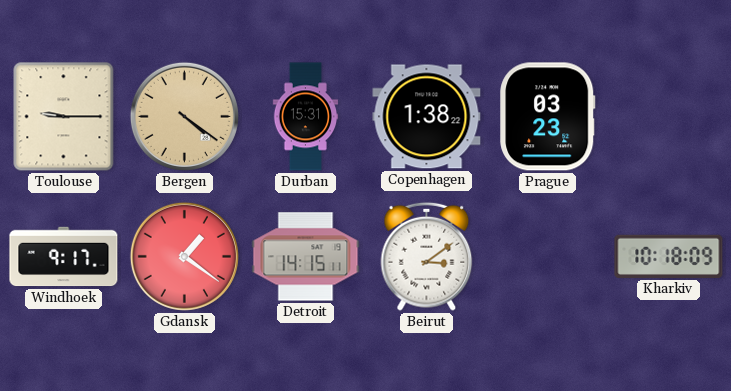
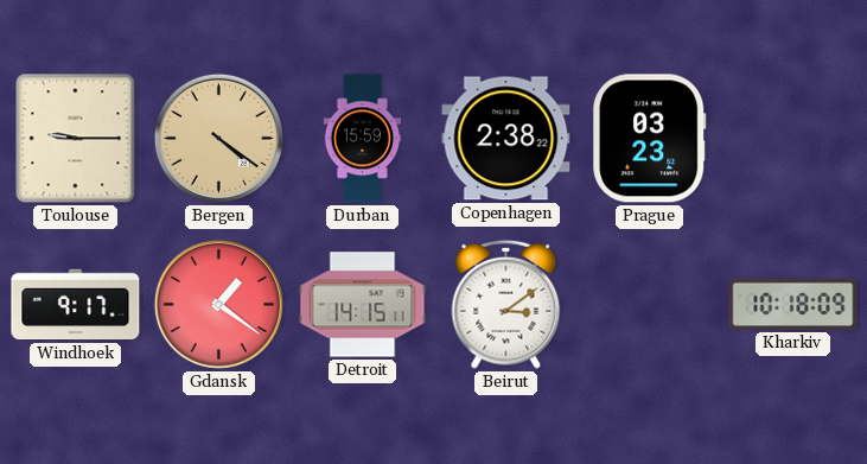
Durban: 15:31 -> 15:59
Copenhagen: 1:38 -> 2:38
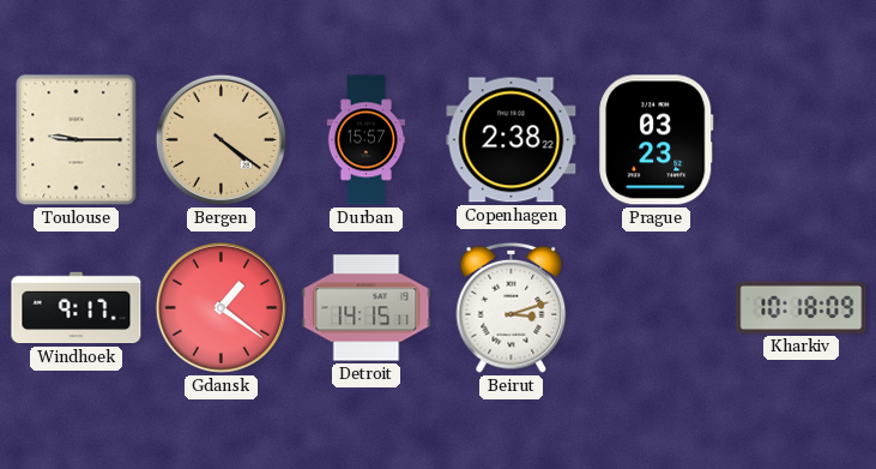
Durban: 15:59 -> 15:57
Beirut: 3:09 -> 3:12
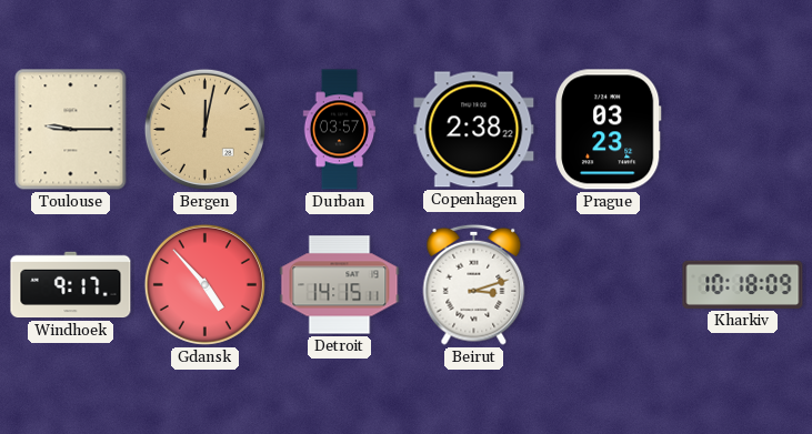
Bergen: 4:21 -> 12:02
Durban: 15:57 -> 03:57
Gdansk: 1:21 -> 4:53
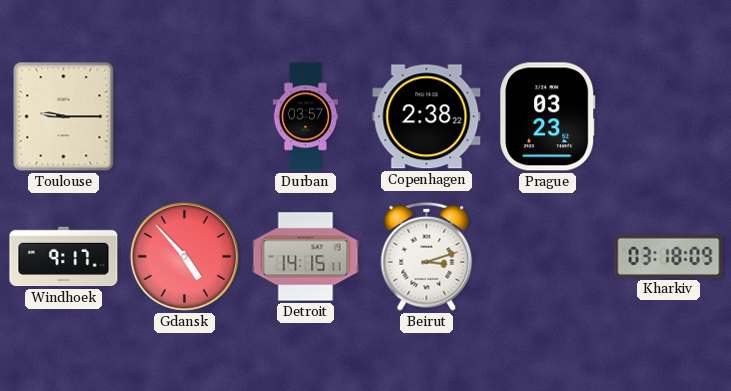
Bergen: 12:02 -> none
Kharkiv: 10:18 -> 03:18
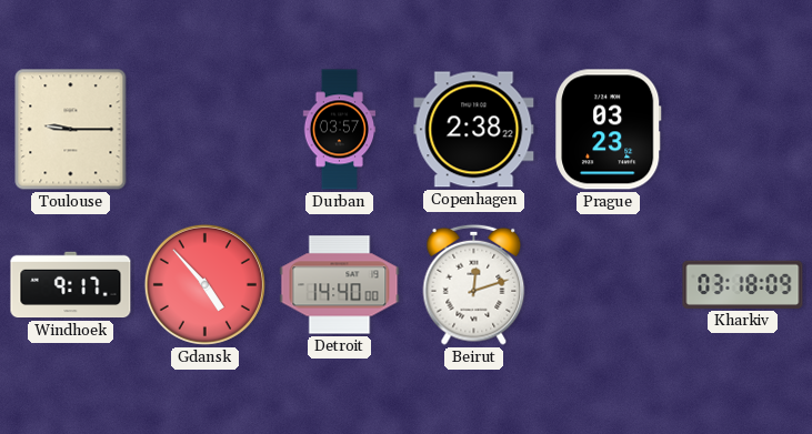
Detroit: 14:15 -> 14:40
Beirut: 3:12 -> 12:12
